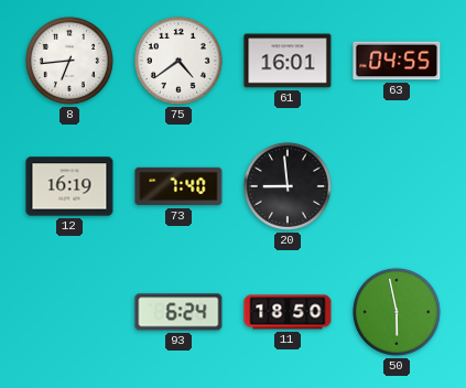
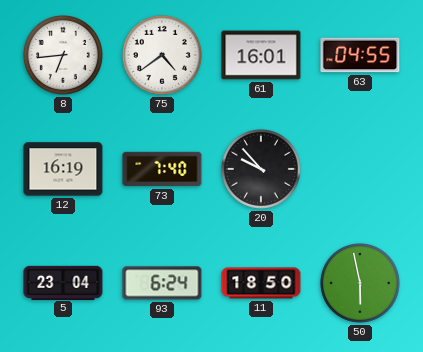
20: 8:59 -> 9:53
5: none -> 23:04
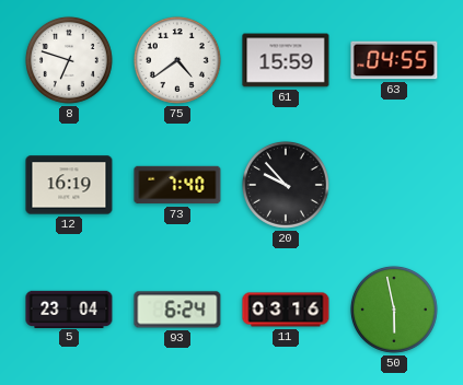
8: 6:44 -> 6:48
61: 16:01 -> 15:59
11: 18:50 -> 03:16
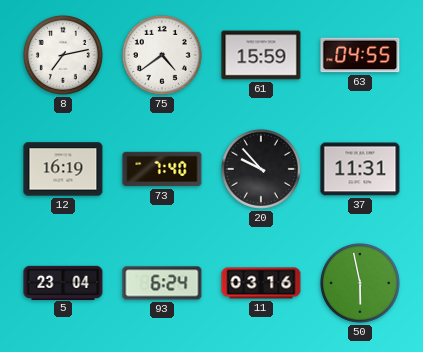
8: 6:48 -> 7:13
37: none -> 11:31
